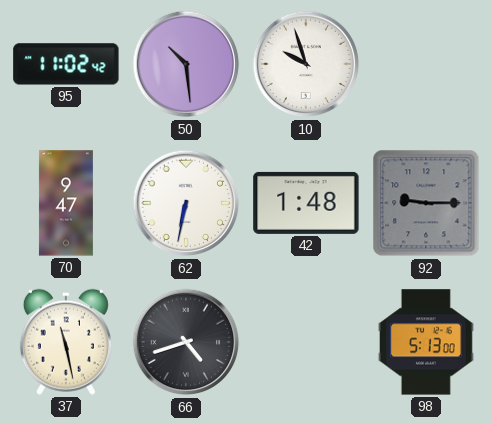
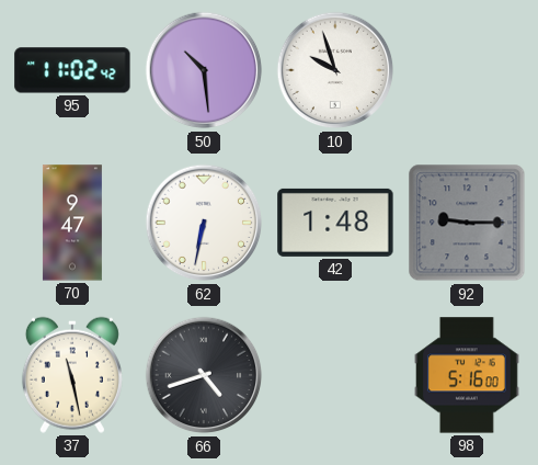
98: 5:13 -> 5:16
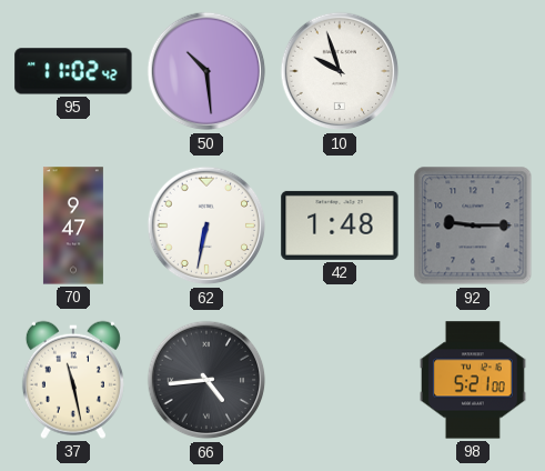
66: 4:42 -> 4:44
98: 5:16 -> 5:21
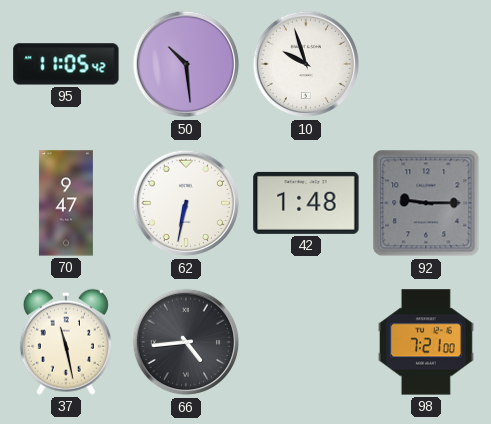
95: 11:02 -> 11:05
98: 5:21 -> 7:21
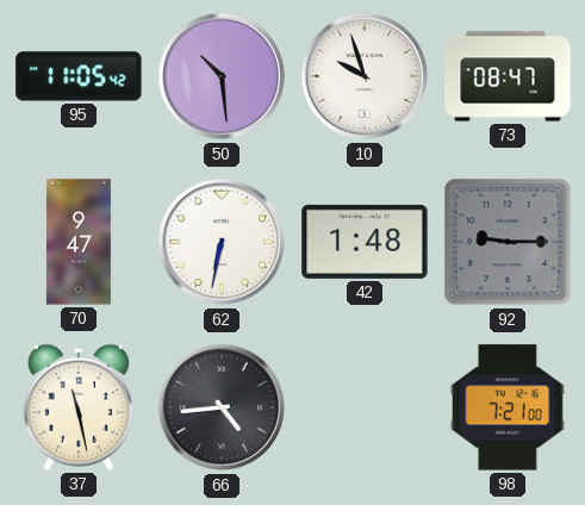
73: none -> 08:47
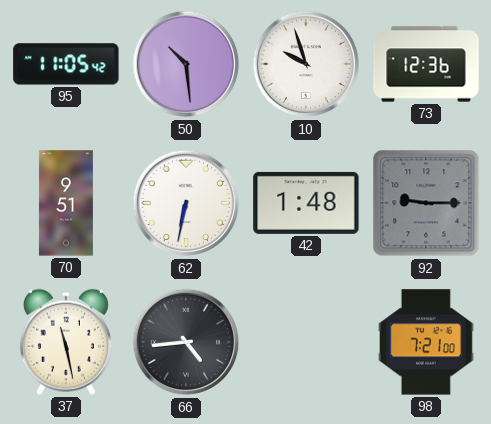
73: 08:47 -> 12:36
70: 9:47 -> 9:51
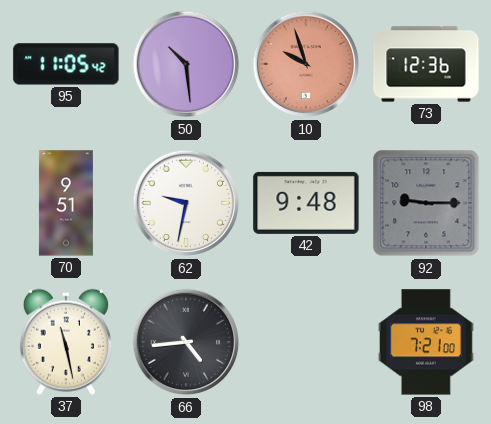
10 dial: white -> salmon
62: 6:32 -> 9:32
42: 1:48 -> 9:48
